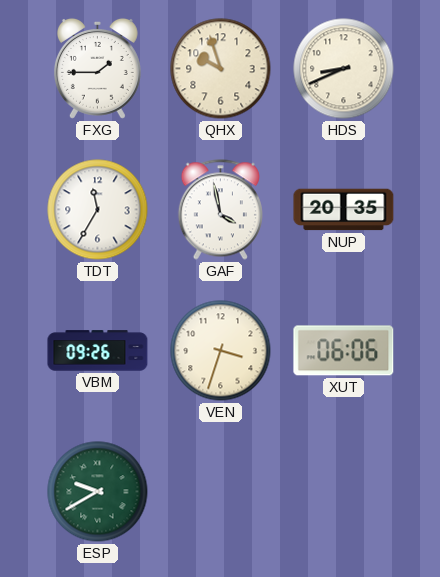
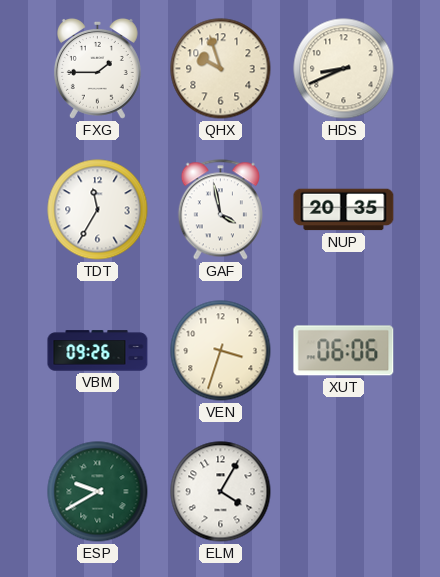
ELM: none -> 4:05
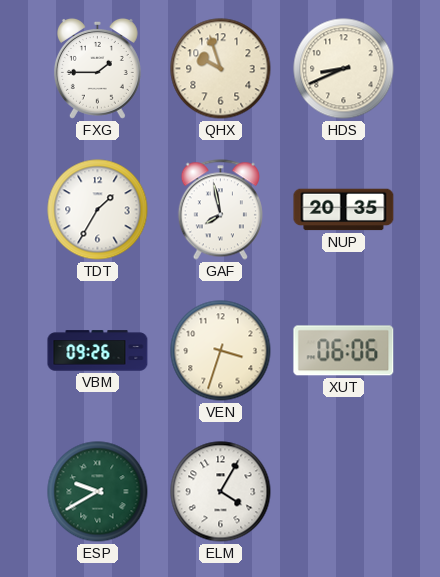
TDT: 11:35 -> 1:35
GAF: 3:58 -> 7:58
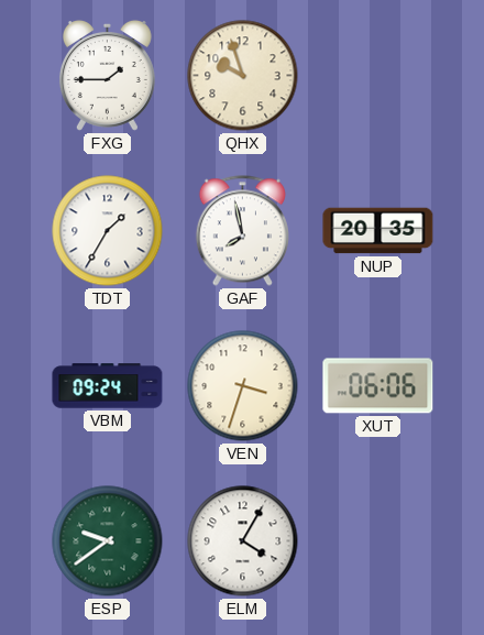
HDS: 8:41 -> none
VBM: 09:26 -> 09:24
ESP: 9:40 -> 9:39
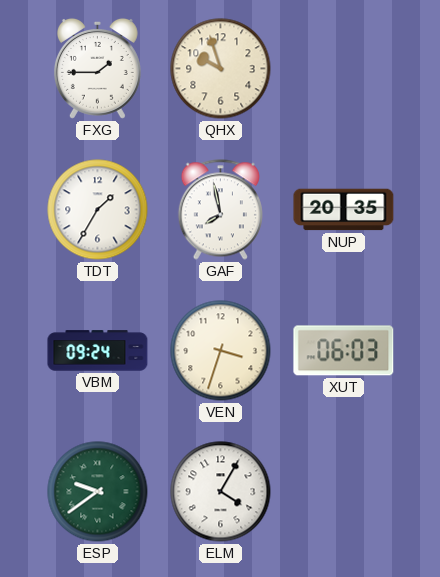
XUT: 06:06 -> 06:03
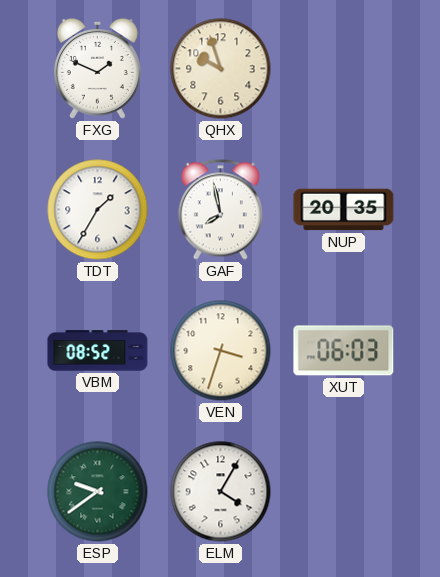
FXG: 1:45 -> 1:49
VBM: 09:24 -> 08:52
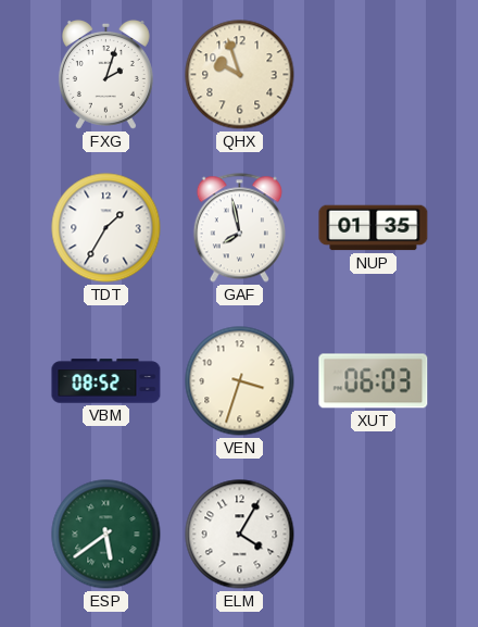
FXG: 1:49 -> 2:03
NUP: 20:35 -> 01:35
ESP: 9:39 -> 5:39
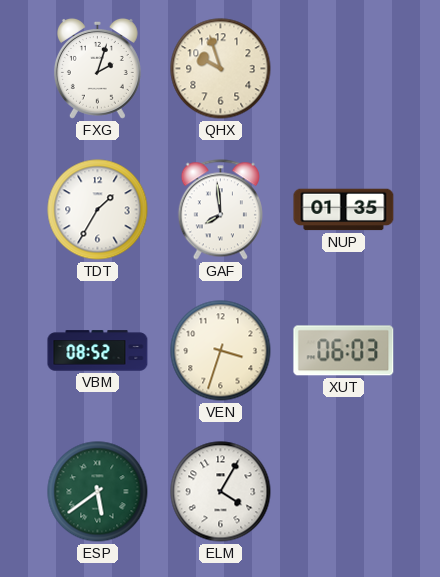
GAF: 7:58 -> 7:59
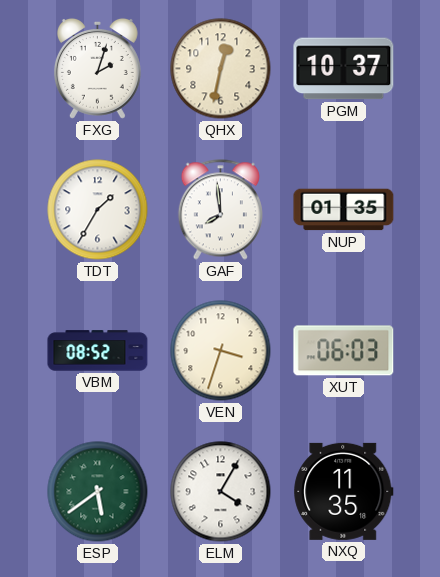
QHX: 9:57 -> 12:32
PGM: none -> 10:37
NXQ: none -> 11:35
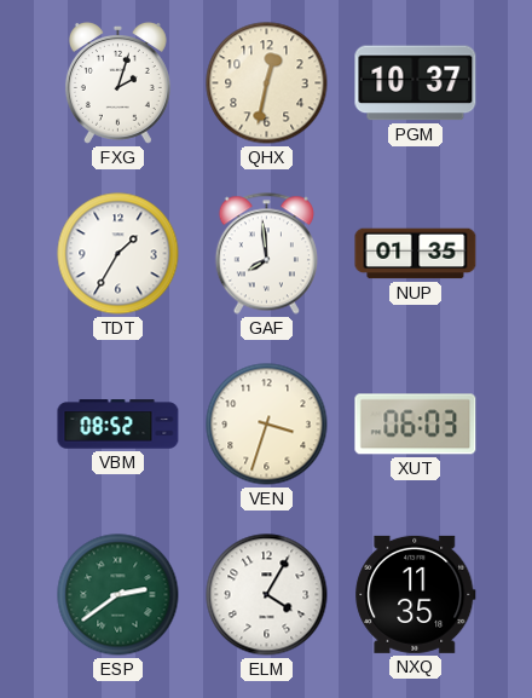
ESP: 5:39 -> 2:39
